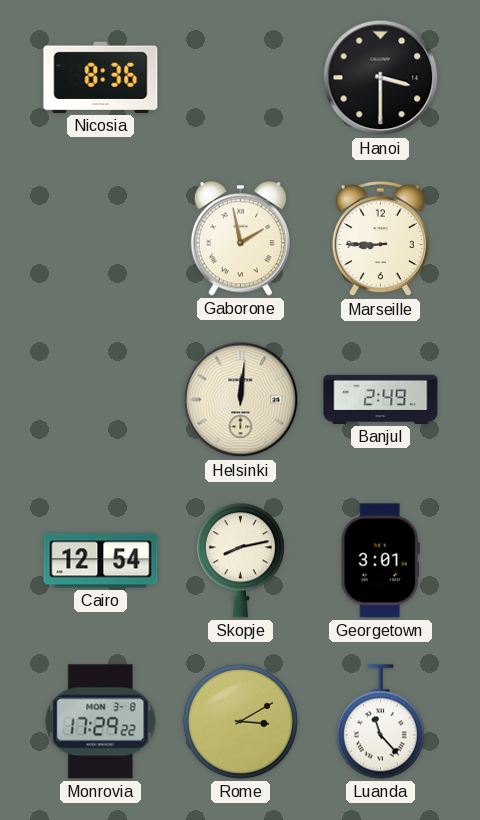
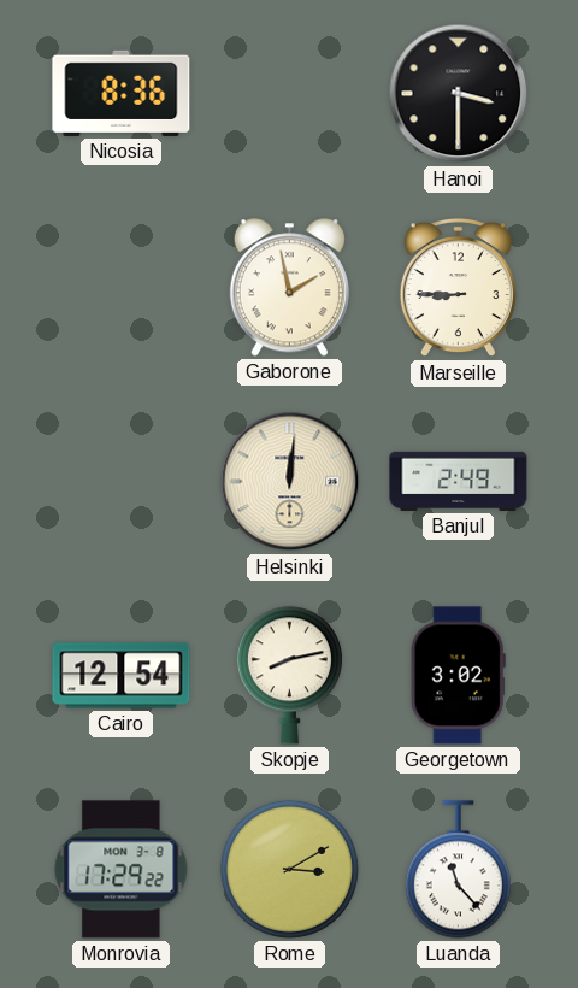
Georgetown: 3:01 -> 3:02
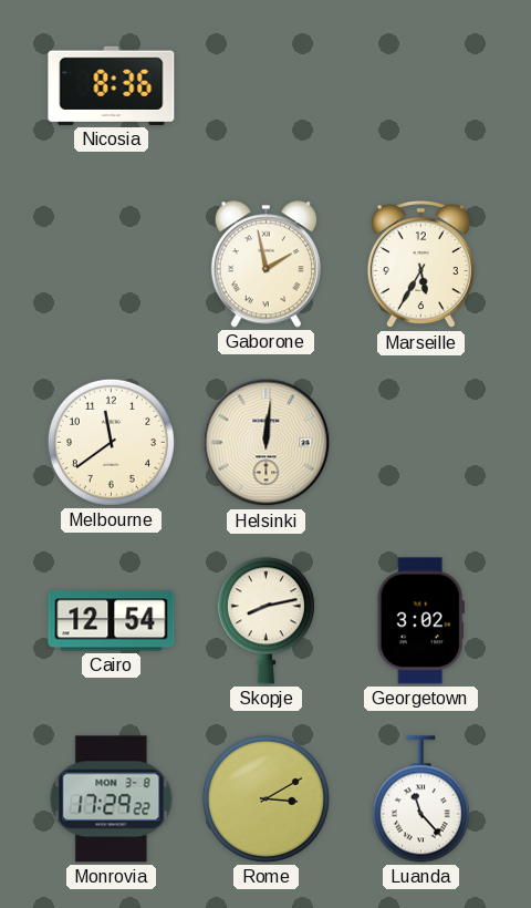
Hanoi: 3:30 -> none
Marseille: 8:45 -> 5:35
Melbourne: none -> 11:39
Banjul: 2:49 -> none
